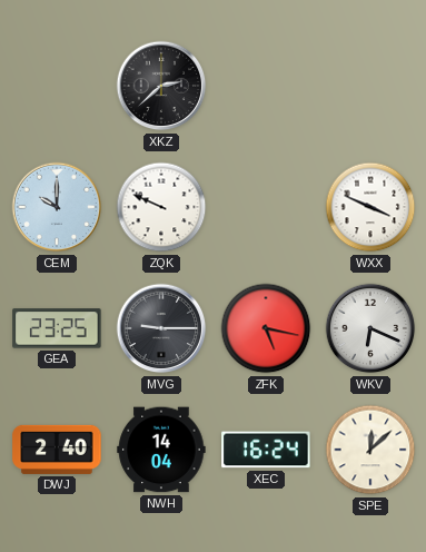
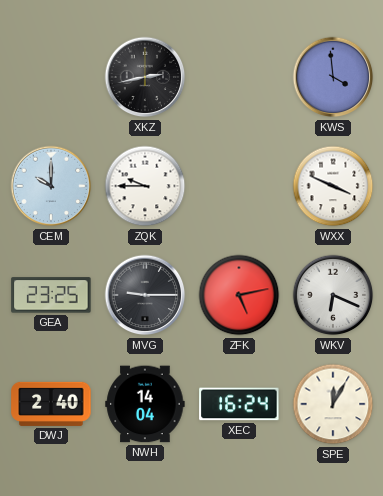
XKZ: 2:38 -> 2:43
KWS: none -> 3:59
ZQK: 9:49 -> 9:45
ZFK: 5:17 -> 5:13
SPE: 12:08 -> 12:05
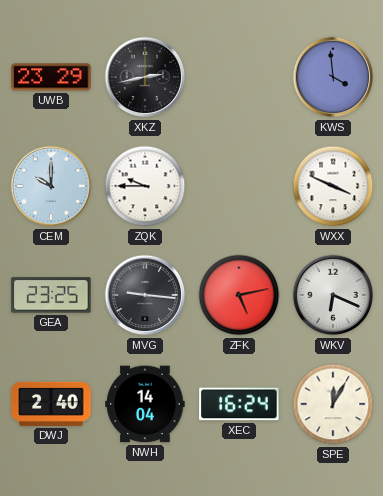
UWB: none -> 23:29
MVG: 9:15 -> 9:16
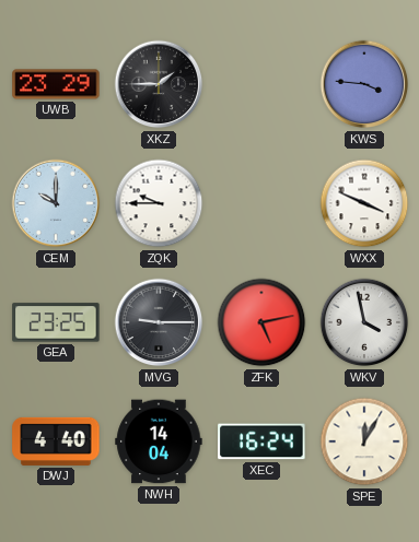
XKZ: 2:43 -> 1:45
KWS: 3:59 -> 3:46
MVG: 9:16 -> 9:15
WKV: 6:19 -> 3:58
DWJ: 2:40 -> 4:40
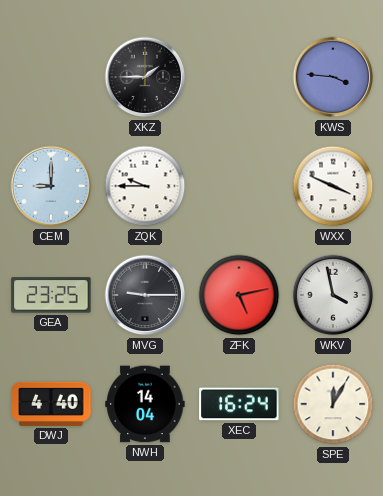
UWB: 23:29 -> none
CEM: 10:00 -> 9:00
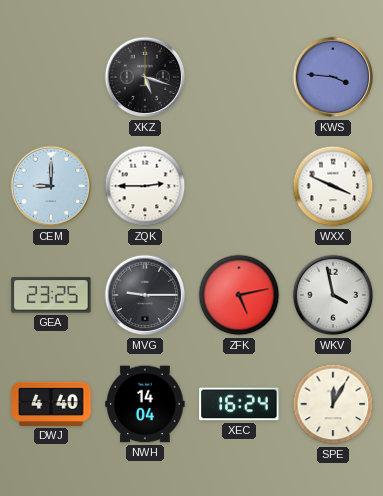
XKZ: 1:45 -> 5:18
ZQK: 9:45 -> 2:45
